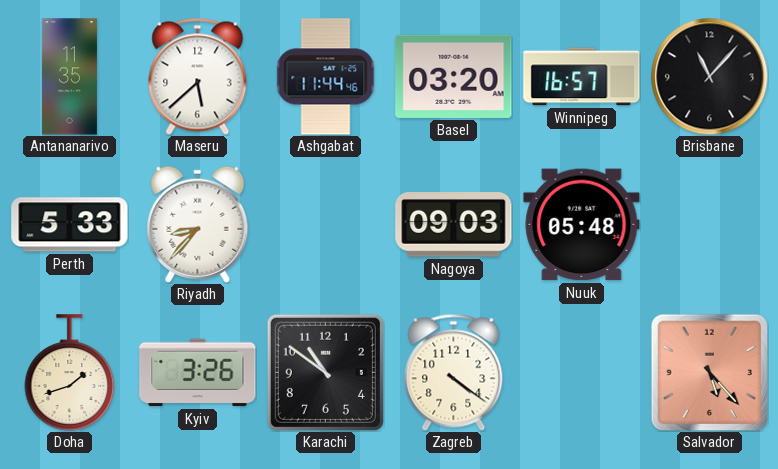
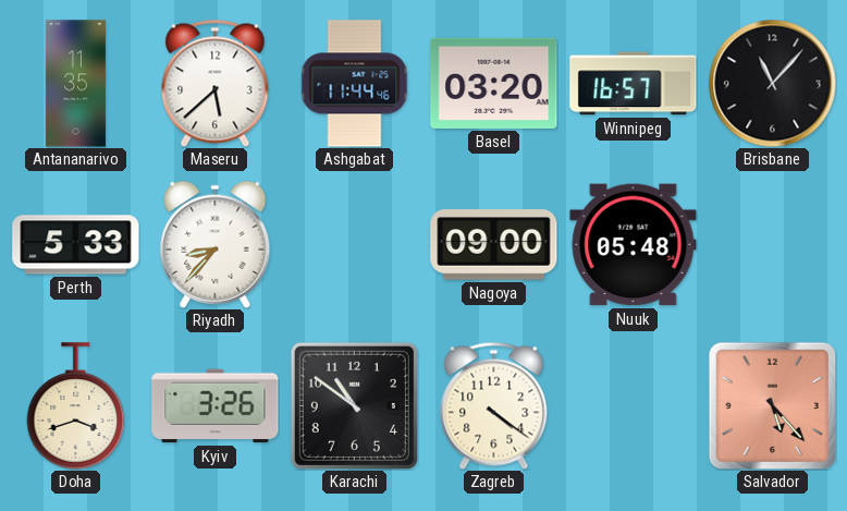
Nagoya: 09:03 -> 09:00
Doha: 1:42 -> 3:42
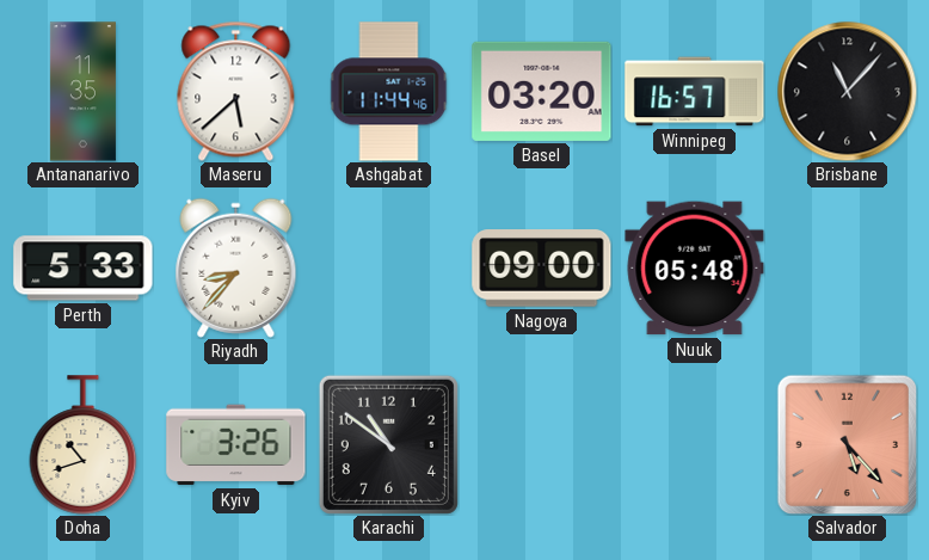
Doha: 3:42 -> 10:42
Zagreb: 4:21 -> none
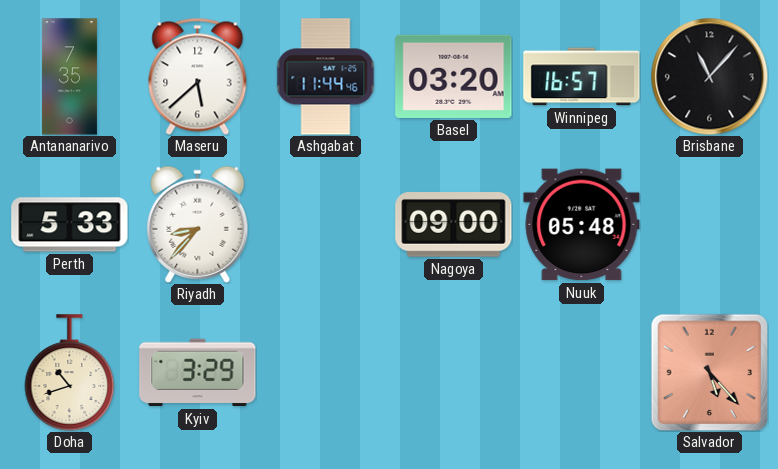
Antananarivo: 11:35 -> 7:35
Kyiv: 3:26 -> 3:29
Karachi: 10:51 -> none
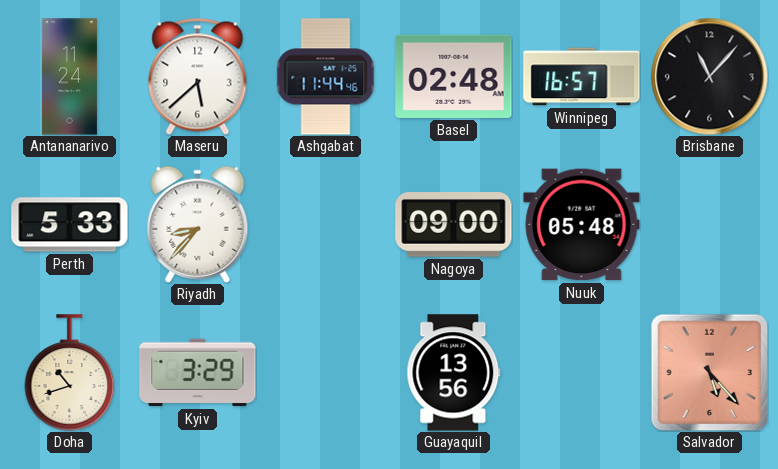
Antananarivo: 7:35 -> 11:24
Basel: 03:20 -> 02:48
Guayaquil: none -> 13:56
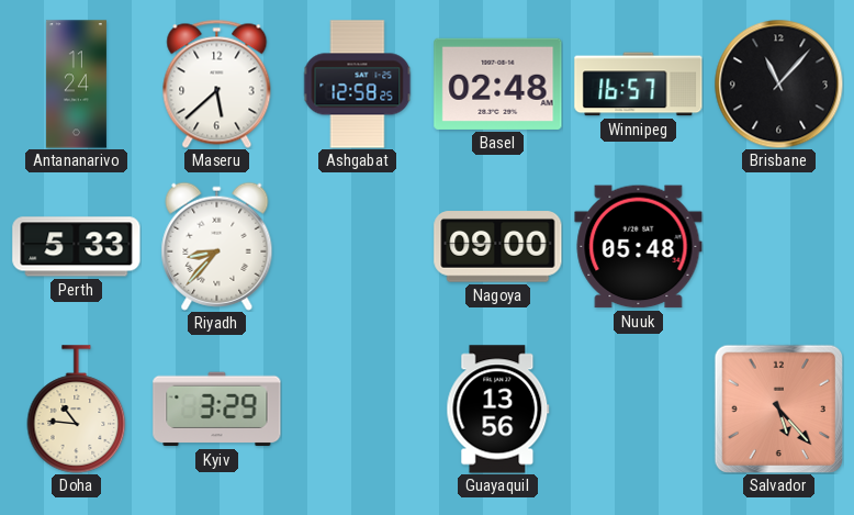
Ashgabat: 11:44 -> 12:58
Doha: 10:42 -> 10:46
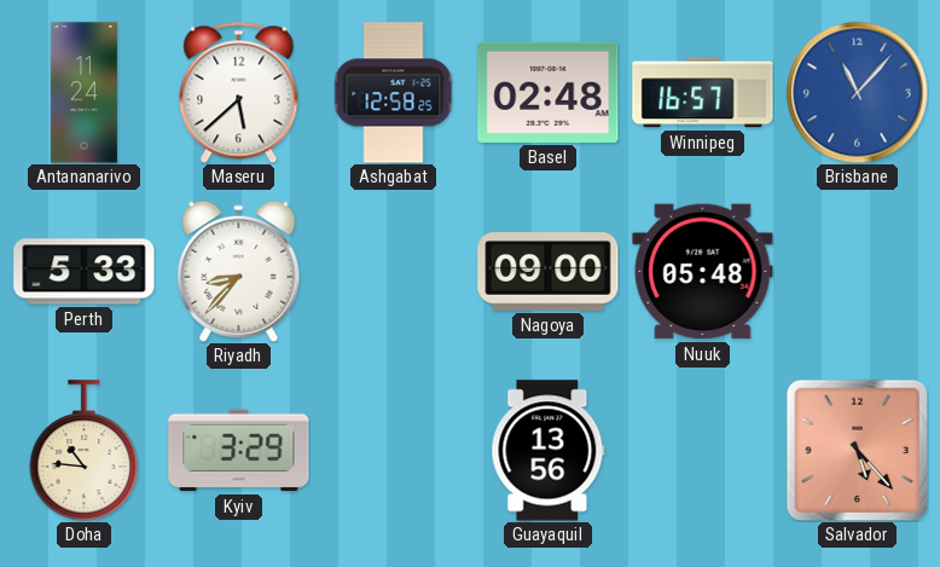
Brisbane dial: black -> blue
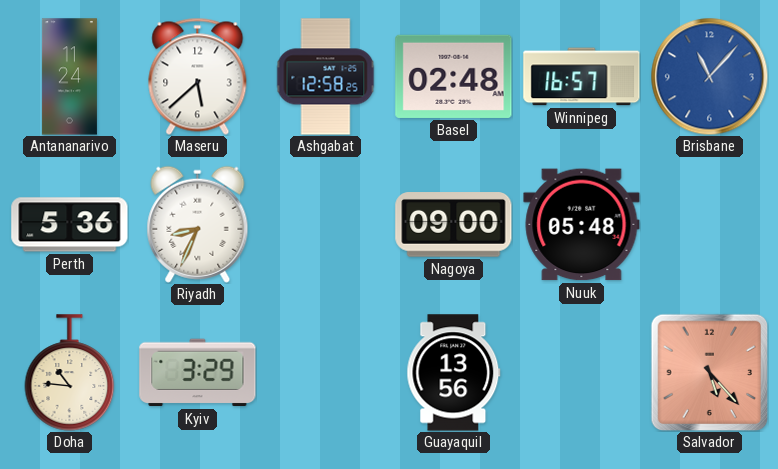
Perth: 5:33 -> 5:36
Riyadh: 8:37 -> 8:34
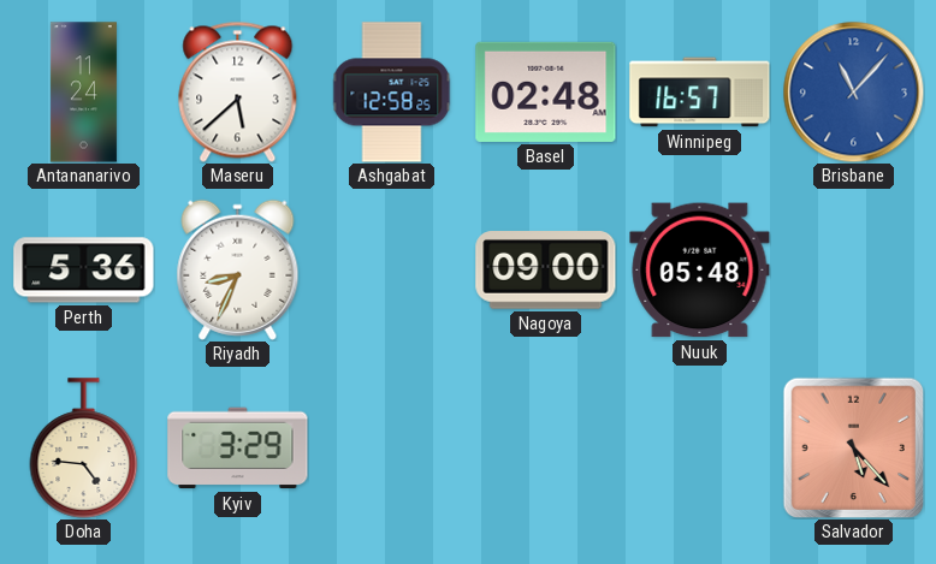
Doha: 10:46 -> 4:46
Guayaquil: 13:56 -> none
